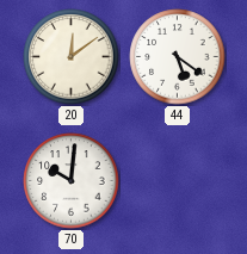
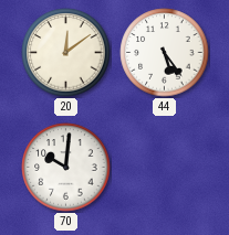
44: 5:21 -> 5:24
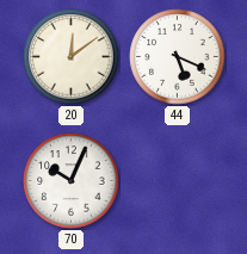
44: 5:24 -> 5:19
70: 10:01 -> 10:04
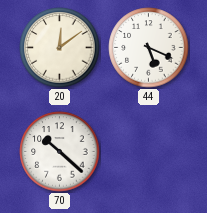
70: 10:04 -> 10:22
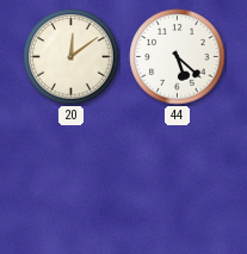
44: 5:19 -> 5:22
70: 10:22 -> none
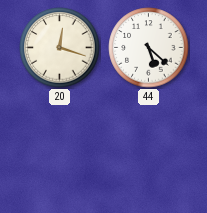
20: 12:09 -> 12:18
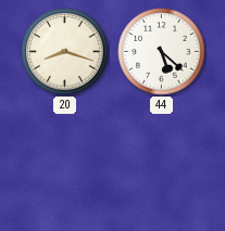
20: 12:18 -> 8:18
